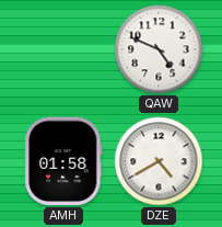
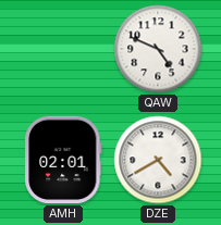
AMH: 01:58 -> 02:01
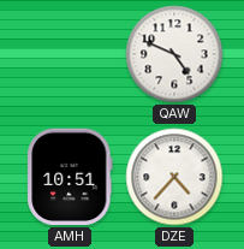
AMH: 02:01 -> 10:51
DZE: 4:40 -> 4:37
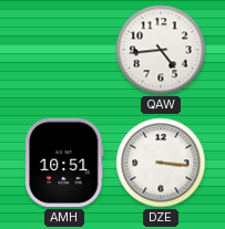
QAW: 4:49 -> 4:44
DZE: 4:37 -> 3:16
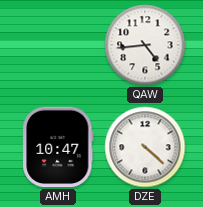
AMH: 10:51 -> 10:47
DZE: 3:16 -> 4:22
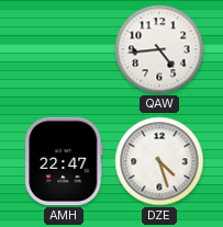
AMH: 10:47 -> 22:47
DZE: 4:22 -> 4:27
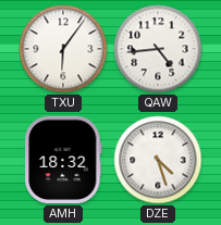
TXU: none -> 6:06
AMH: 22:47 -> 18:32
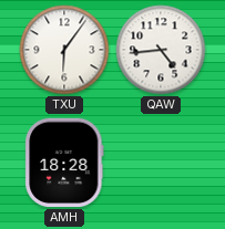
AMH: 18:32 -> 18:28
DZE: 4:27 -> none
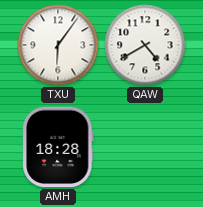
QAW: 4:44 -> 4:40
